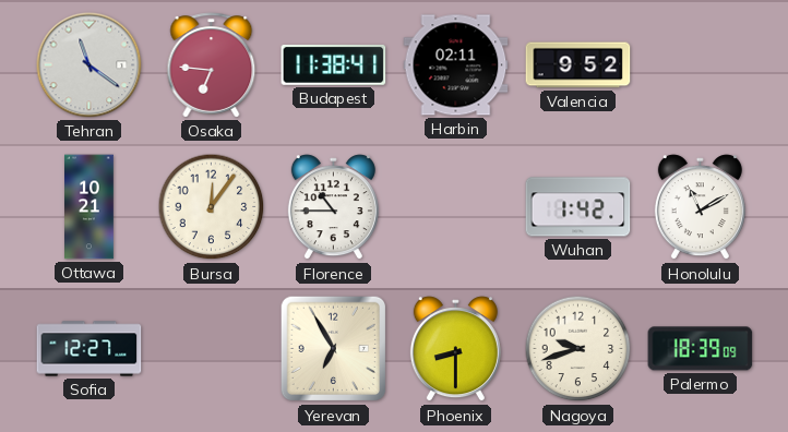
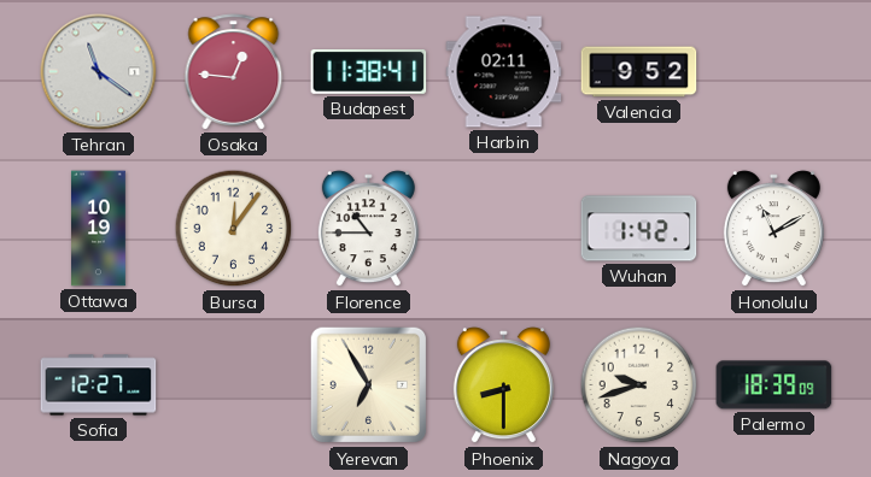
Osaka: 6:46 -> 12:46
Ottawa: 10:21 -> 10:19
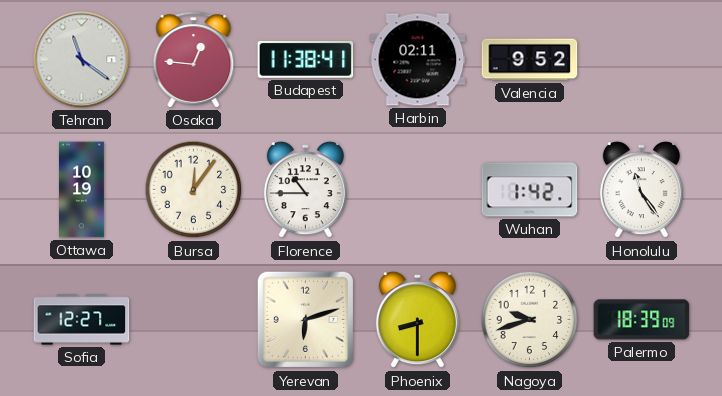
Honolulu: 11:10 -> 11:24
Yerevan: 6:55 -> 6:12
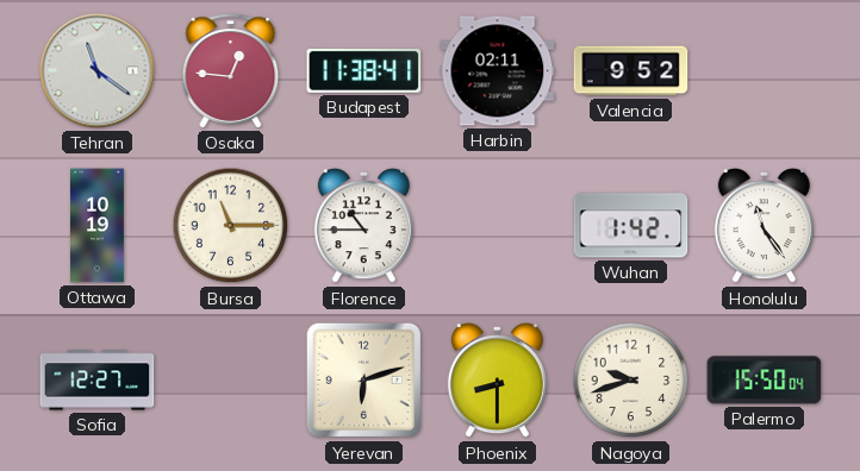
Bursa: 12:06 -> 11:15
Palermo: 18:39 -> 15:50
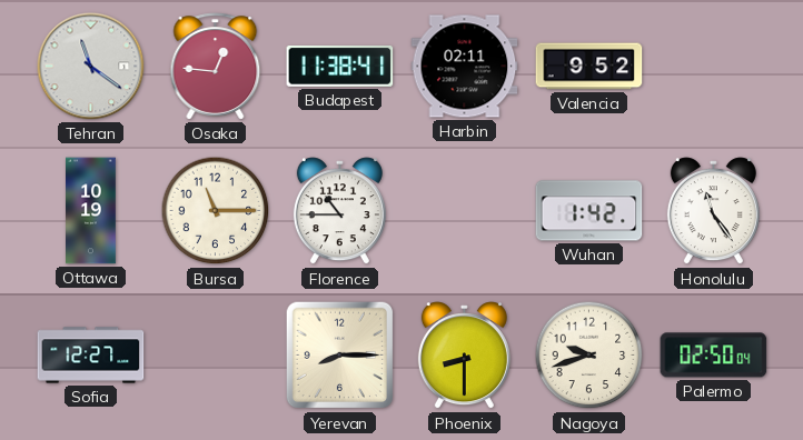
Yerevan: 6:12 -> 8:15
Palermo: 15:50 -> 02:50
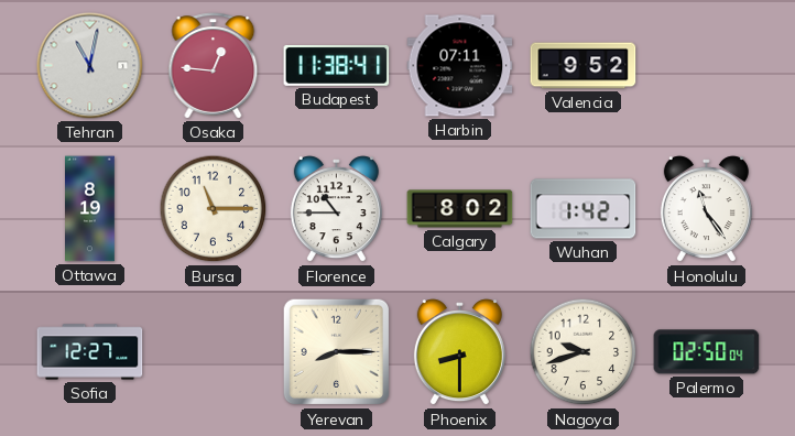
Tehran: 11:21 -> 11:02
Harbin: 02:11 -> 07:11
Ottawa: 10:19 -> 8:19
Calgary: none -> 8:02
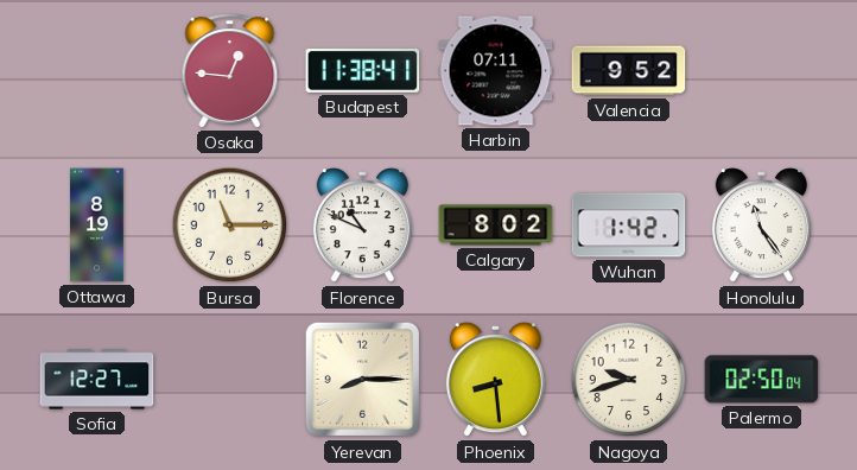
Tehran: 11:02 -> none
Florence: 10:45 -> 10:49
Phoenix: 8:30 -> 8:29
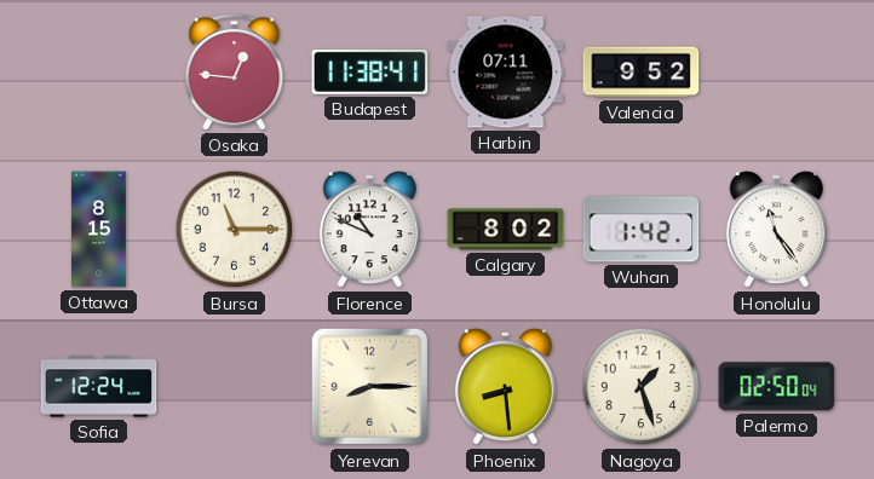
Ottawa: 8:19 -> 8:15
Sofia: 12:27 -> 12:24
Nagoya: 9:42 -> 1:27
